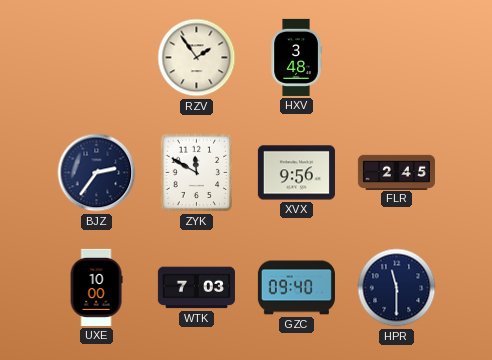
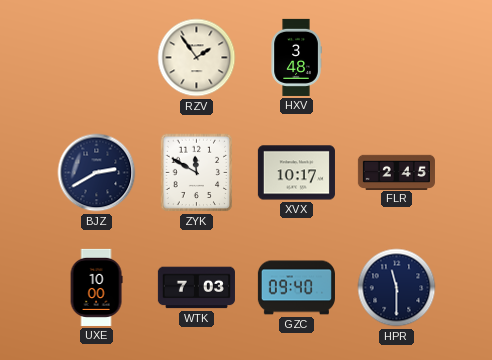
BJZ: 2:36 -> 2:40
XVX: 9:56 -> 10:17
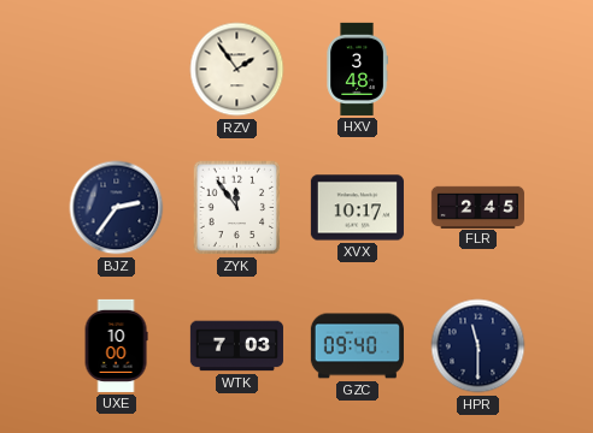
BJZ: 2:40 -> 2:36
ZYK: 11:50 -> 11:54
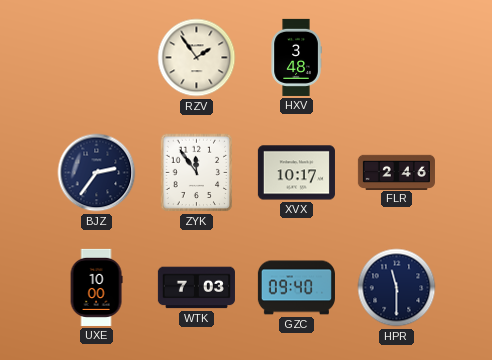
FLR: 2:45 -> 2:46
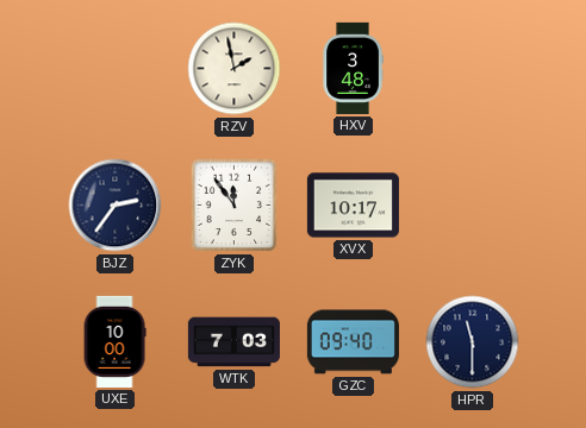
RZV: 1:54 -> 1:58
FLR: 2:46 -> none
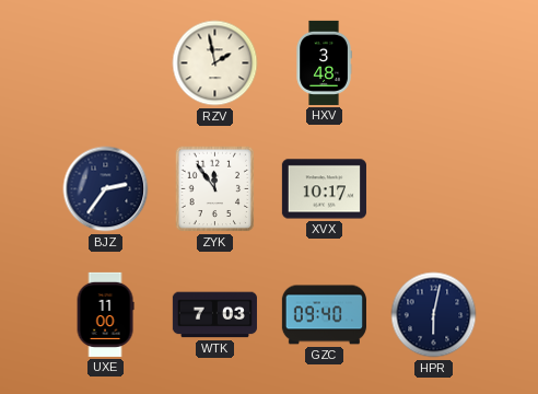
UXE: 10:00 -> 11:00
HPR: 11:30 -> 6:02
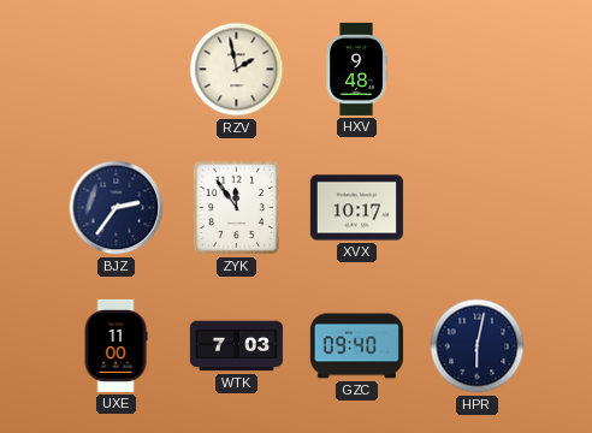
HXV: 3:48 -> 9:48
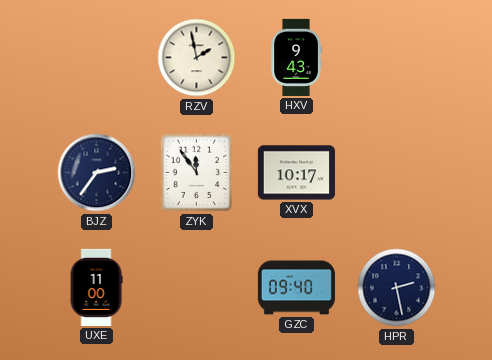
HXV: 9:48 -> 9:43
WTK: 7:03 -> none
HPR: 6:02 -> 2:28
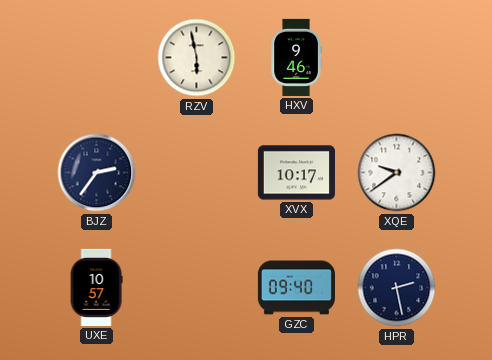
RZV: 1:58 -> 5:58
HXV: 9:43 -> 9:46
ZYK: 11:54 -> none
XQE: none -> 9:39
UXE: 11:00 -> 10:57
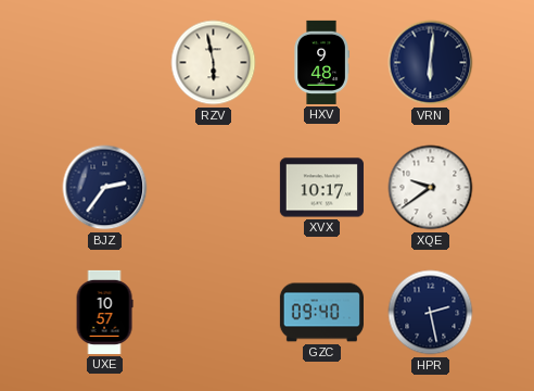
HXV: 9:46 -> 9:48
VRN: none -> 6:01
